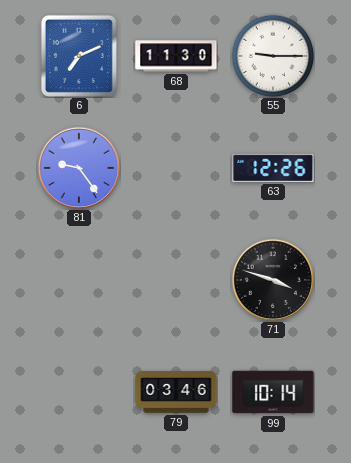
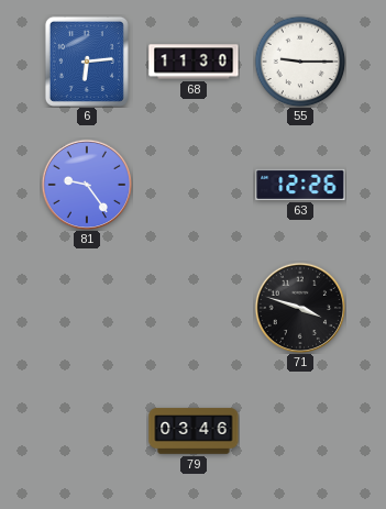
6: 7:11 -> 6:14
99: 10:14 -> none
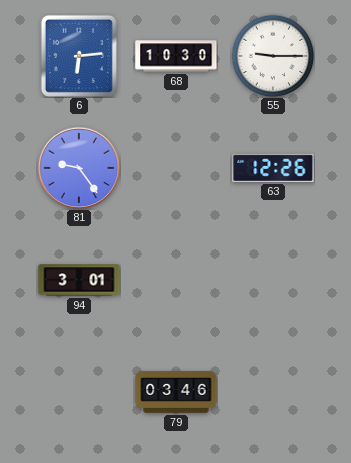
68: 11:30 -> 10:30
94: none -> 3:01
71: 3:48 -> none
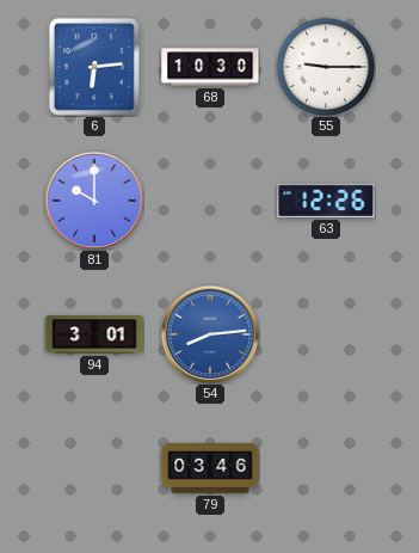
81: 9:24 -> 10:00
54: none -> 8:14
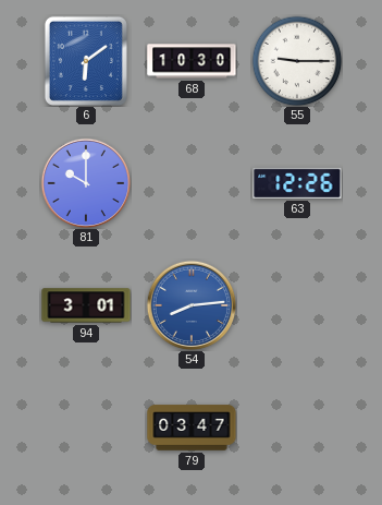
6: 6:14 -> 6:09
79: 03:46 -> 03:47
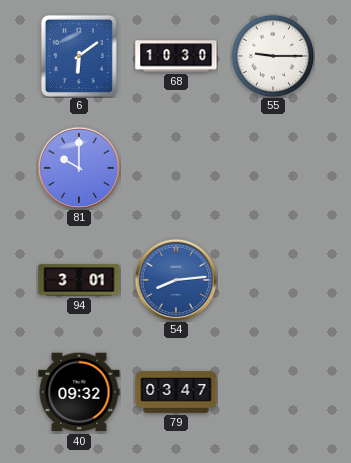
63: 12:26 -> none
40: none -> 09:32
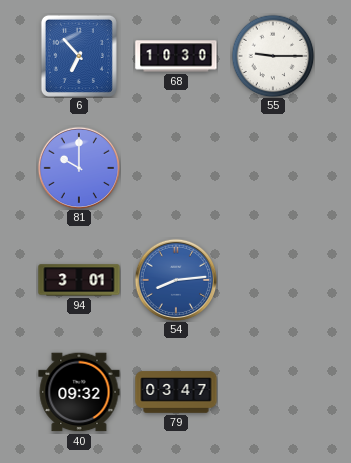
6: 6:09 -> 6:53
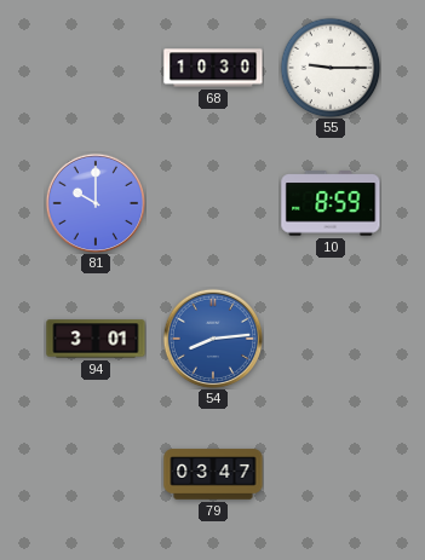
6: 6:53 -> none
10: none -> 8:59
40: 09:32 -> none
